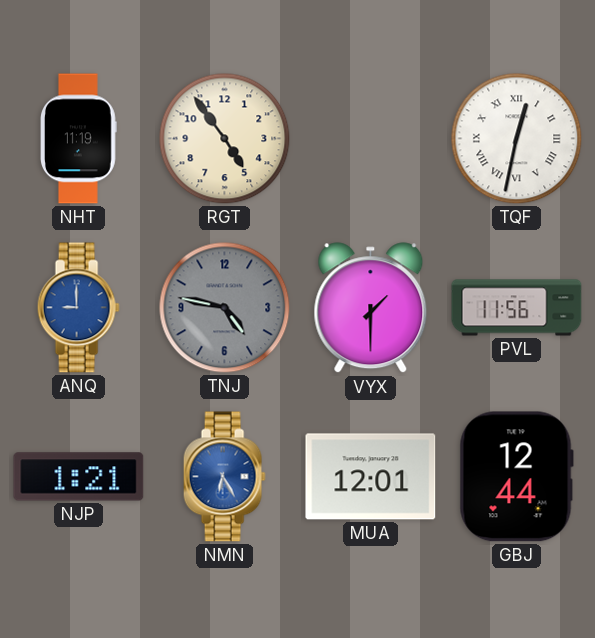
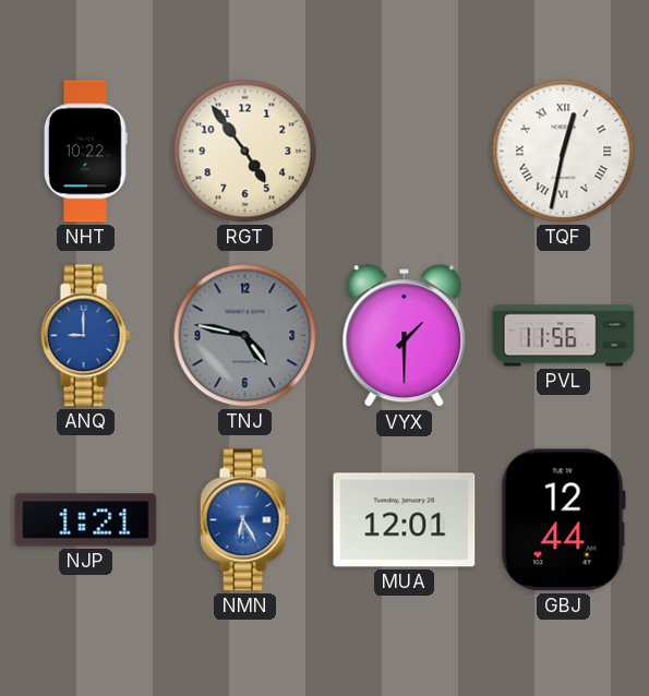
NHT: 11:19 -> 10:22
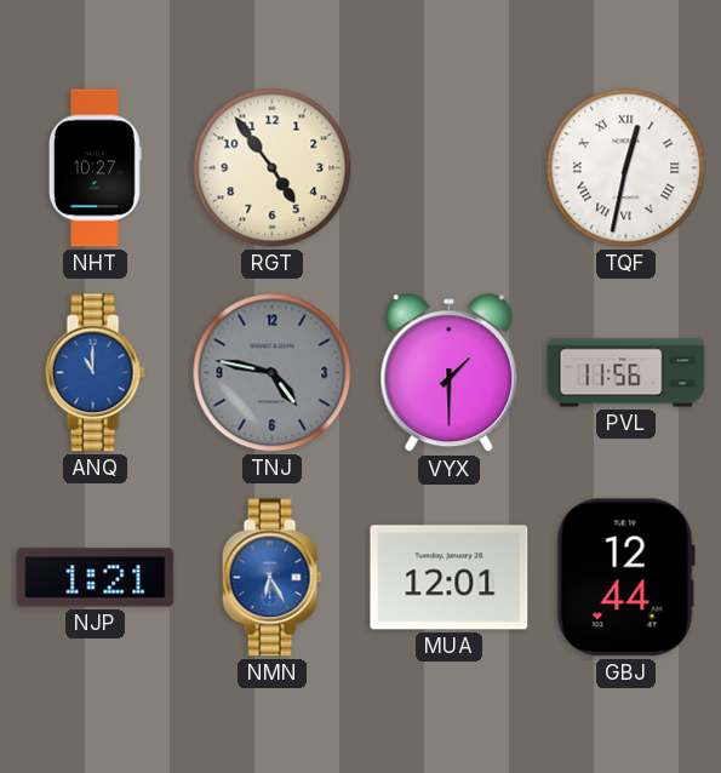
NHT: 10:22 -> 10:27
ANQ: 9:00 -> 11:00
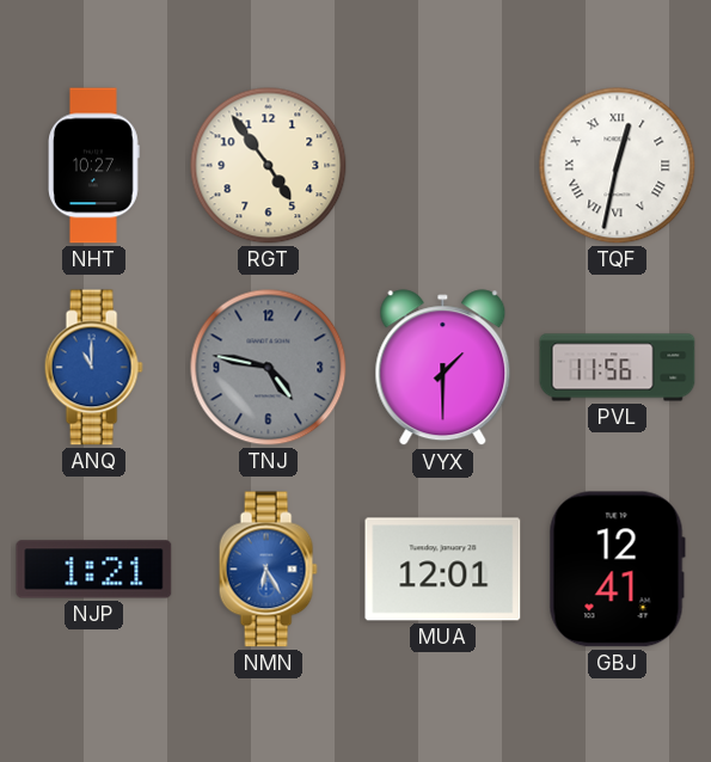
GBJ: 12:44 -> 12:41
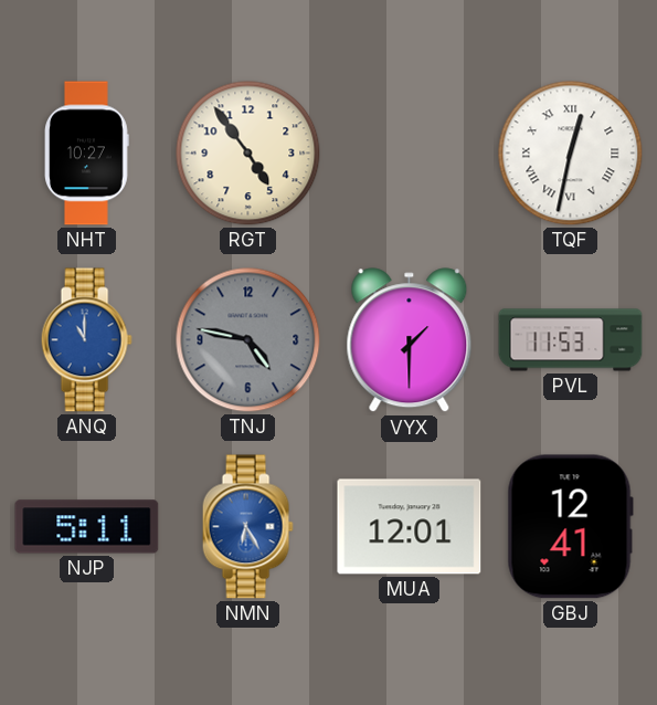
PVL: 11:56 -> 11:53
NJP: 1:21 -> 5:11
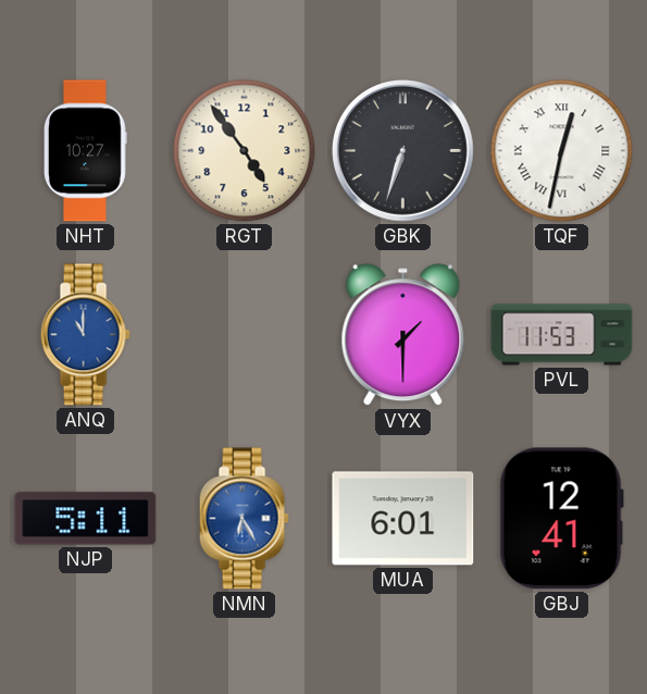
GBK: none -> 6:33
TNJ: 4:47 -> none
MUA: 12:01 -> 6:01
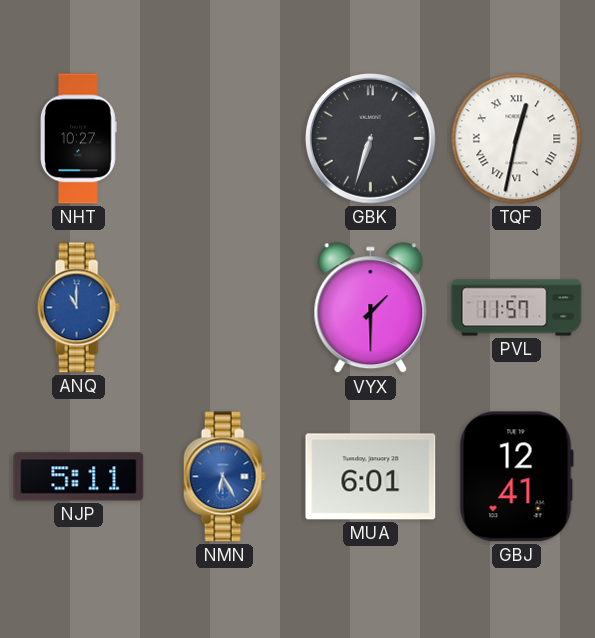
RGT: 4:54 -> none
PVL: 11:53 -> 11:57
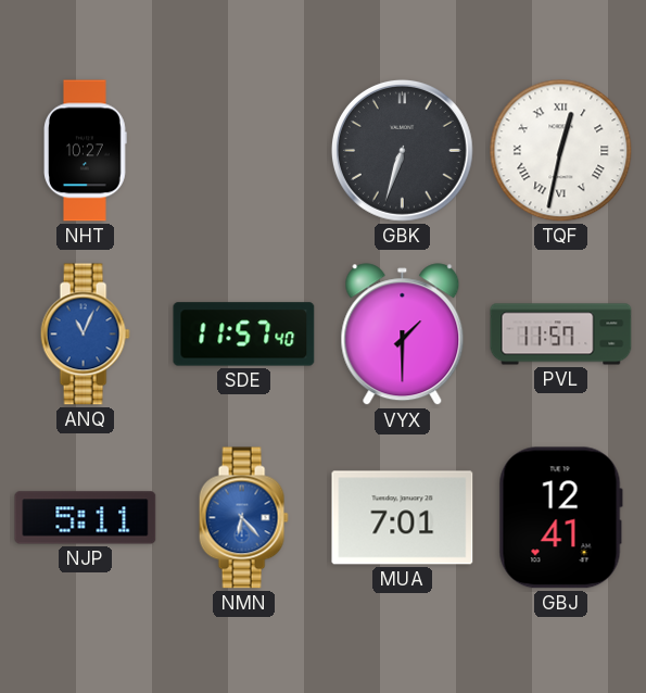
ANQ: 11:00 -> 11:04
SDE: none -> 11:57
NMN: 6:25 -> 6:23
MUA: 6:01 -> 7:01
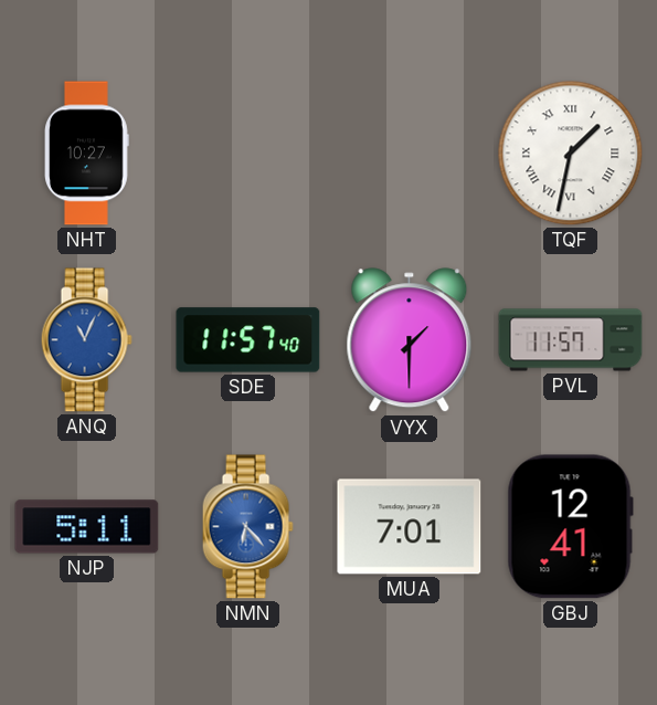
GBK: 6:33 -> none
TQF: 12:32 -> 1:32
